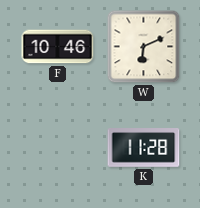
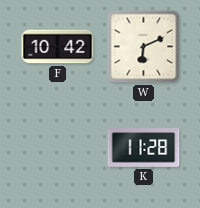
F: 10:46 -> 10:42
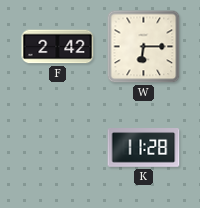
F: 10:42 -> 2:42
W: 6:11 -> 6:15
